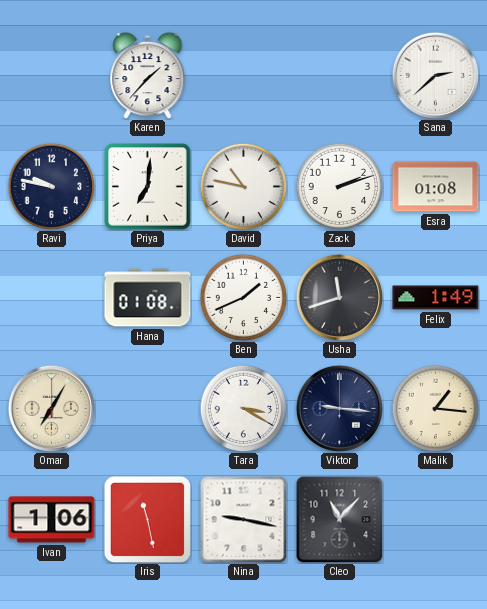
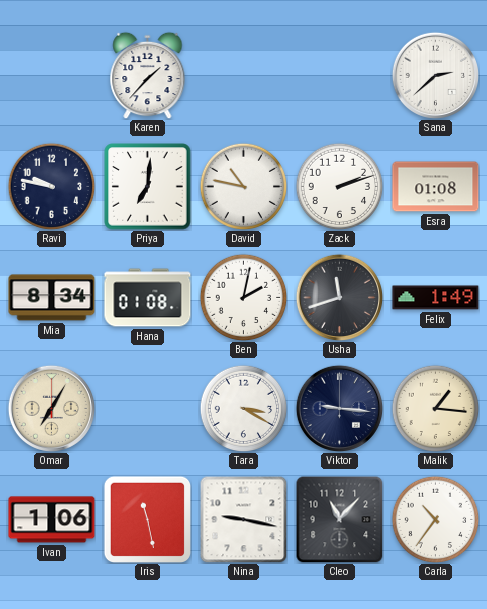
Mia: none -> 8:34
Ben: 1:41 -> 2:02
Carla: none -> 10:36
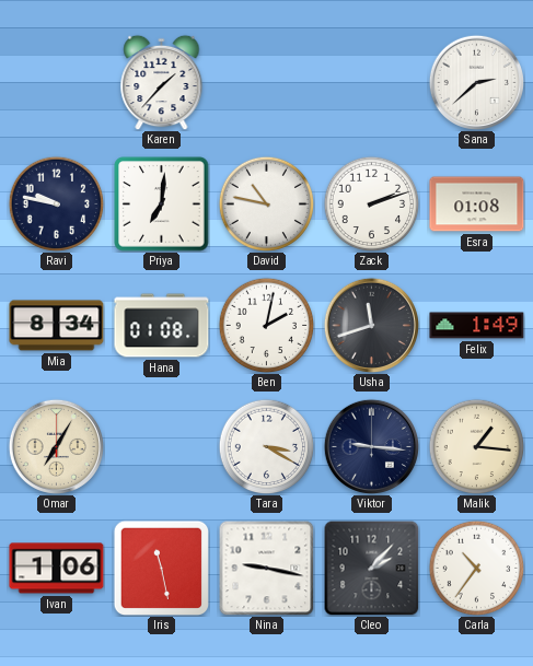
Cleo: 11:07 -> 2:07
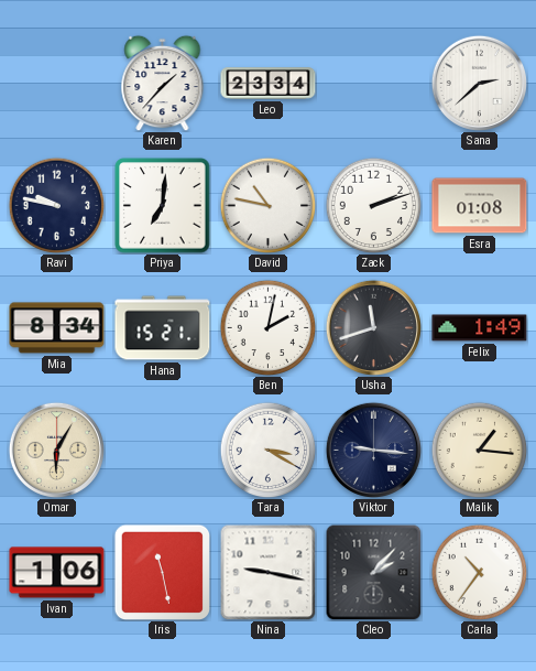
Leo: none -> 23:34
Hana: 01:08 -> 15:21
Omar: 7:05 -> 6:05
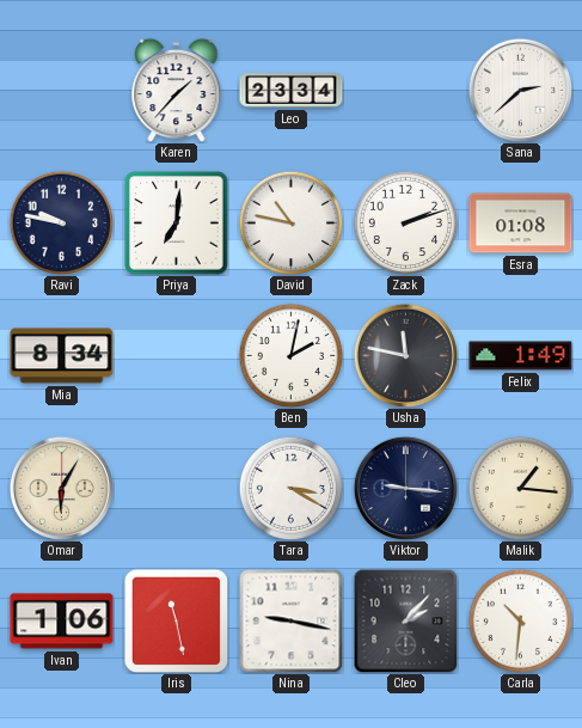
Hana: 15:21 -> none
Usha: 11:42 -> 11:47
Carla: 10:36 -> 10:31
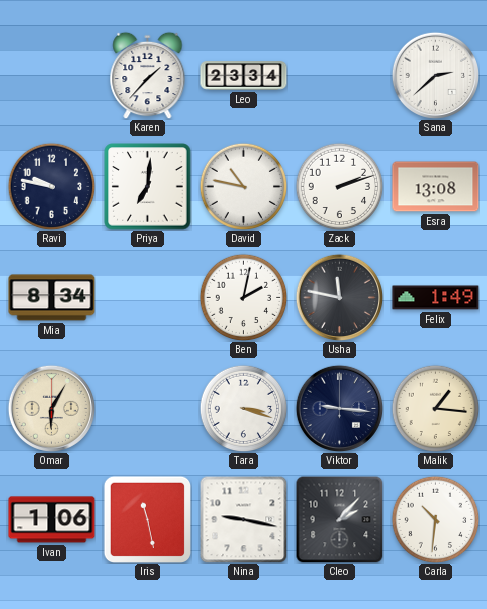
Esra: 01:08 -> 13:08
Tara: 3:20 -> 3:18
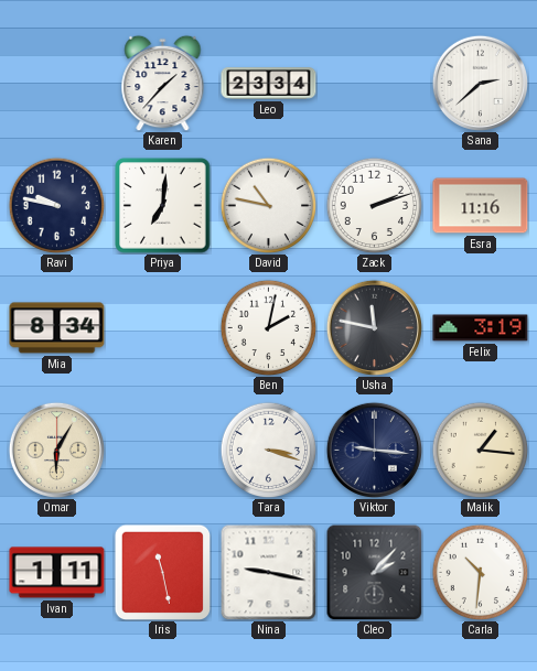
Esra: 13:08 -> 11:16
Felix: 1:49 -> 3:19
Ivan: 1:06 -> 1:11
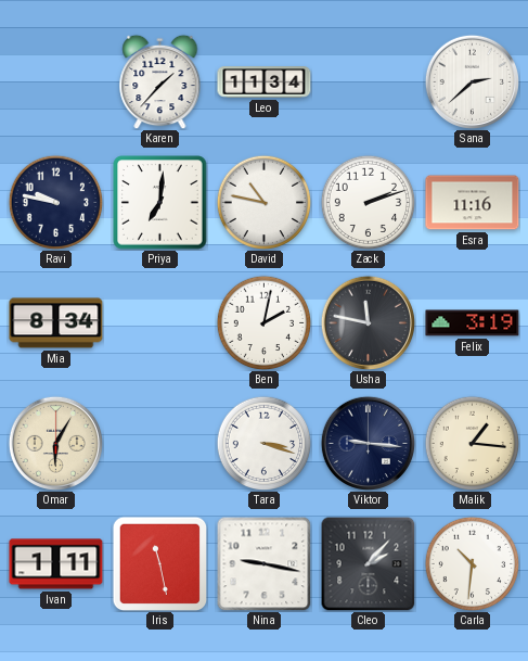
Leo: 23:34 -> 11:34
